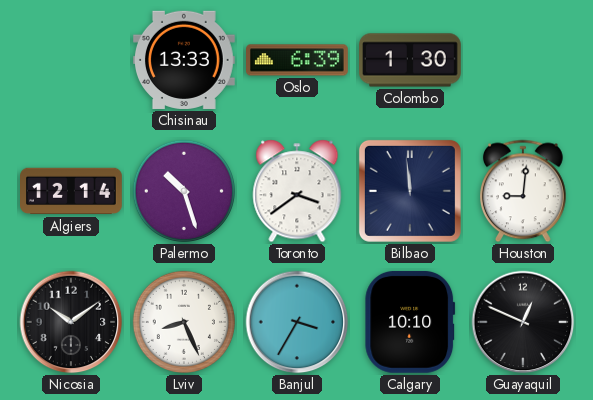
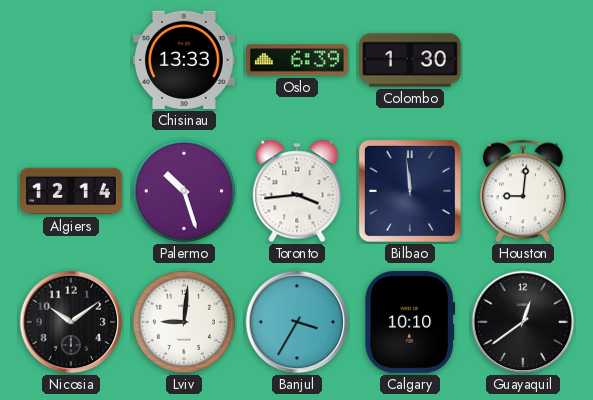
Toronto: 3:39 -> 3:44
Lviv: 8:26 -> 9:01
Guayaquil: 12:49 -> 12:39
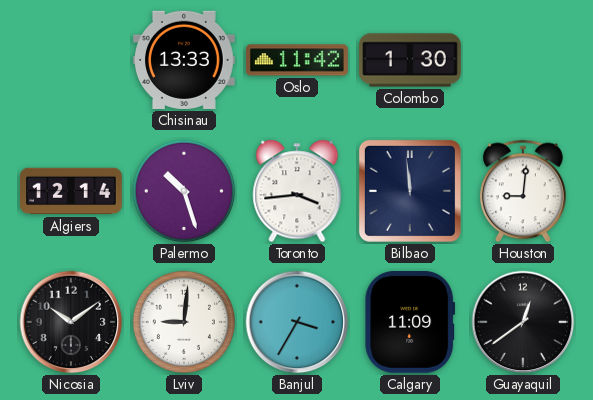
Oslo: 6:39 -> 11:42
Calgary: 10:10 -> 11:09
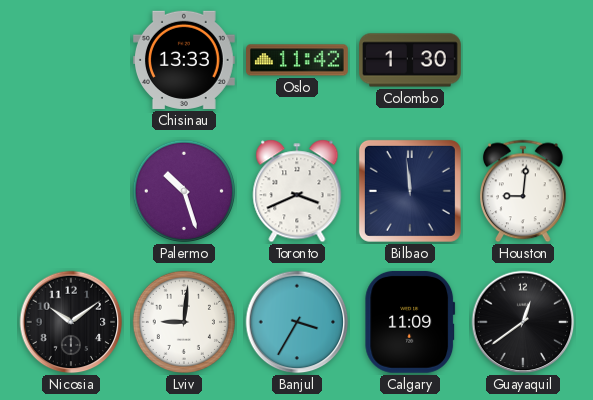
Algiers: 12:14 -> none
Toronto: 3:44 -> 3:41
